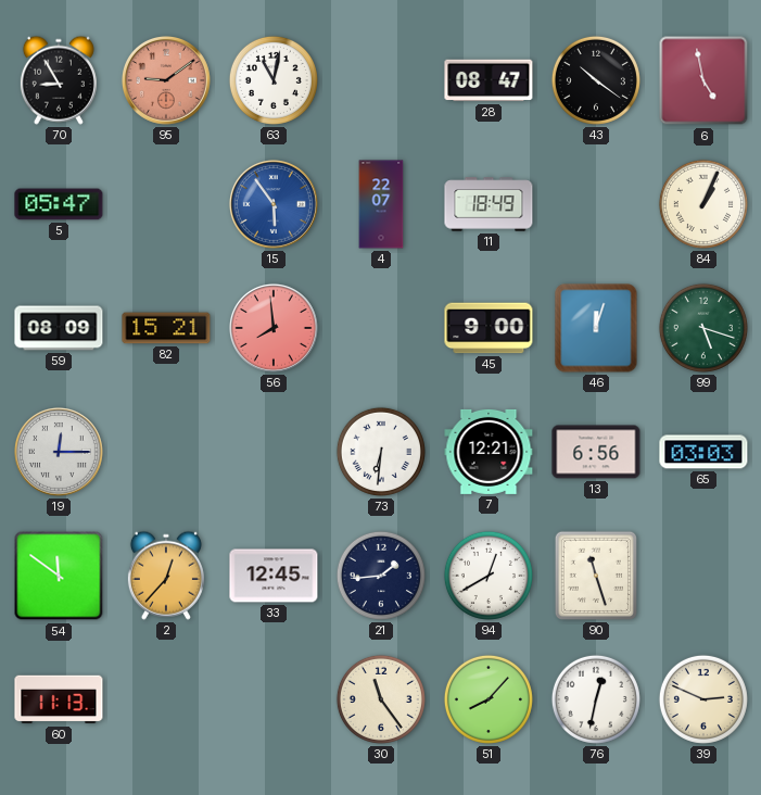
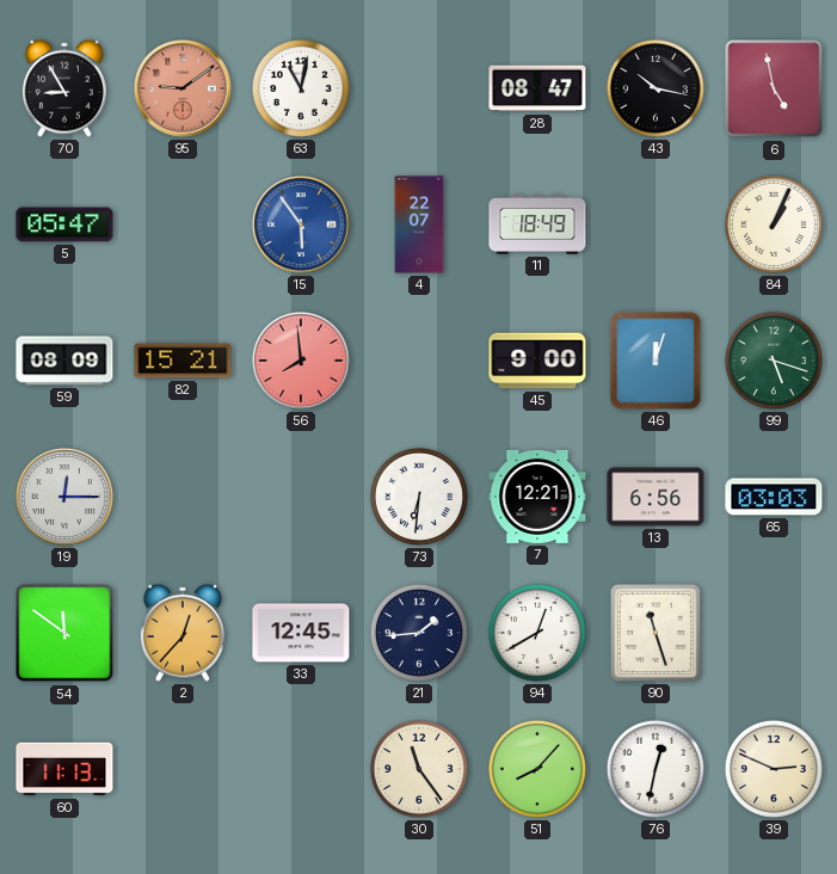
43: 10:21 -> 10:17
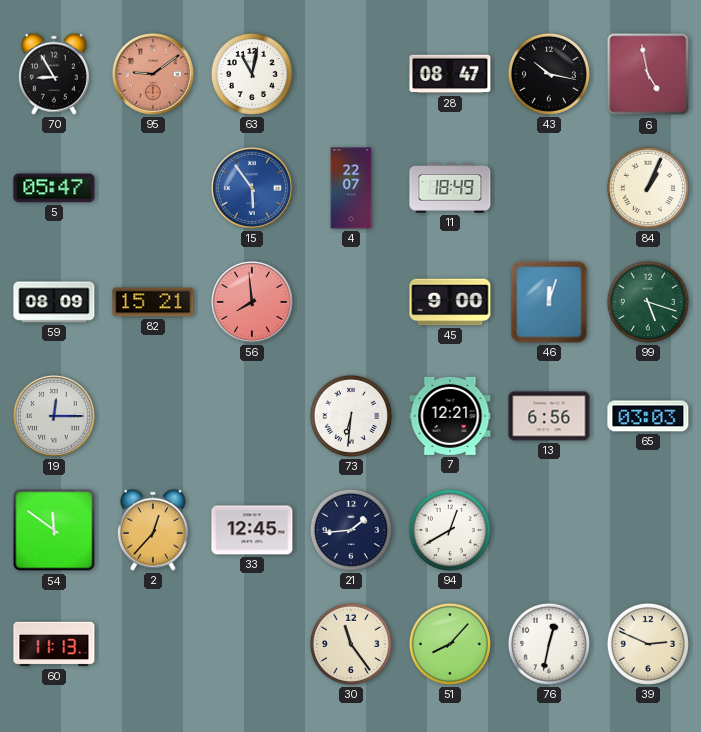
90: 11:27 -> none
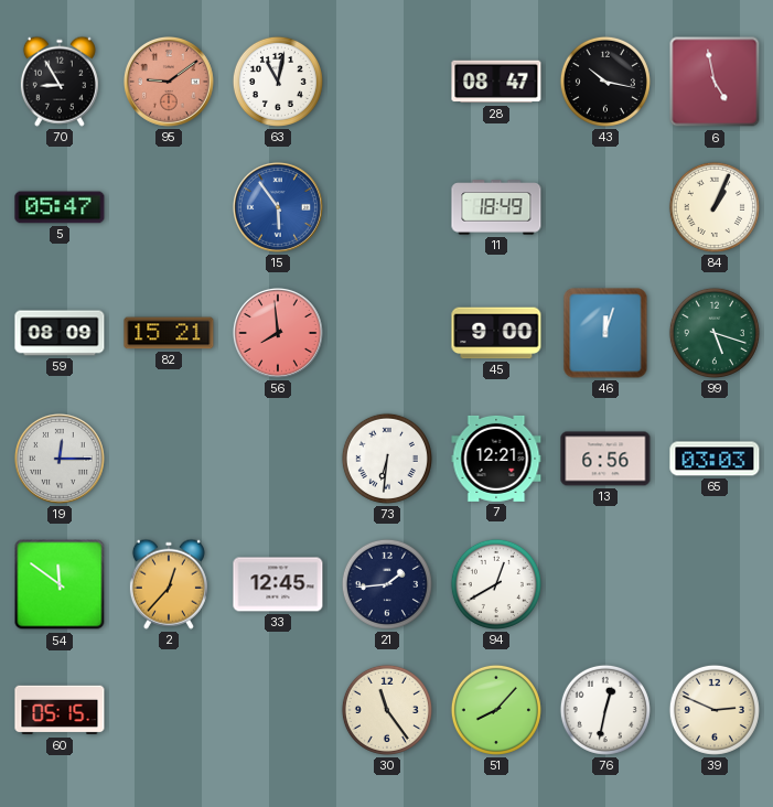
4: 22:07 -> none
60: 11:13 -> 05:15
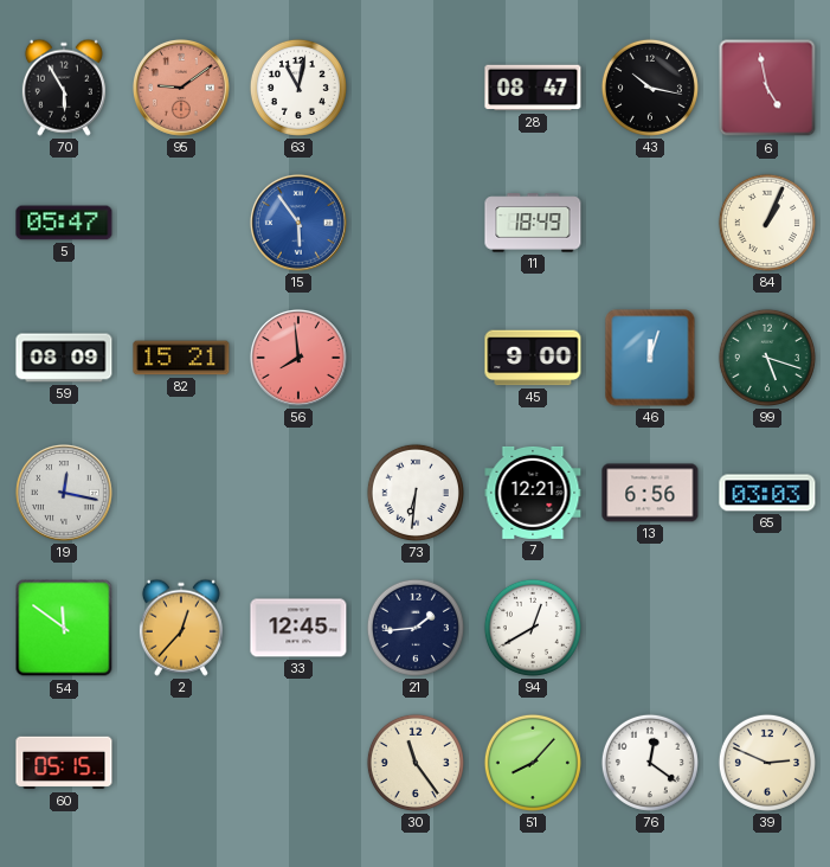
70: 8:55 -> 5:55
19: 12:15 -> 12:17
76: 12:32 -> 12:21
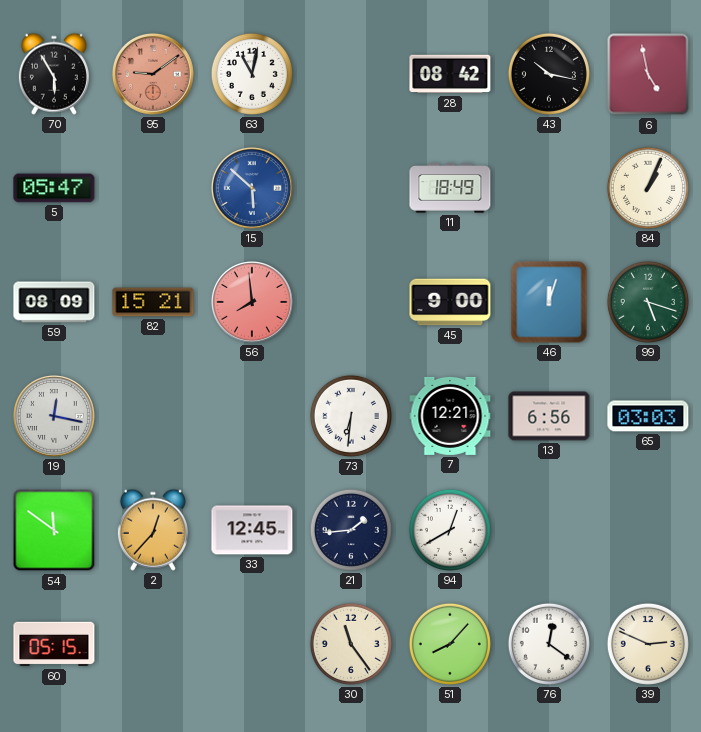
28: 08:47 -> 08:42
15: 5:54 -> 5:52
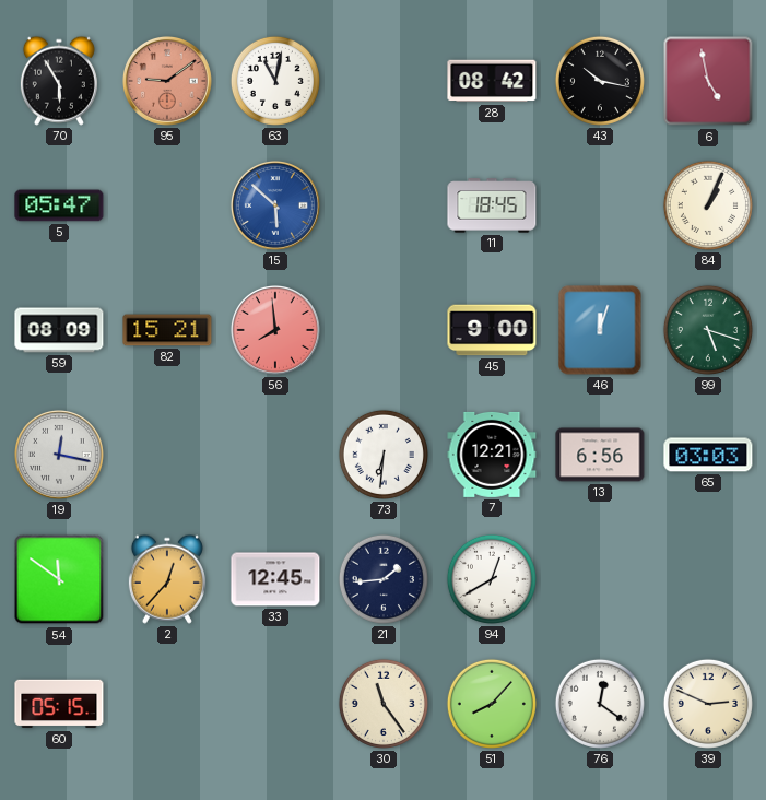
11: 18:49 -> 18:45
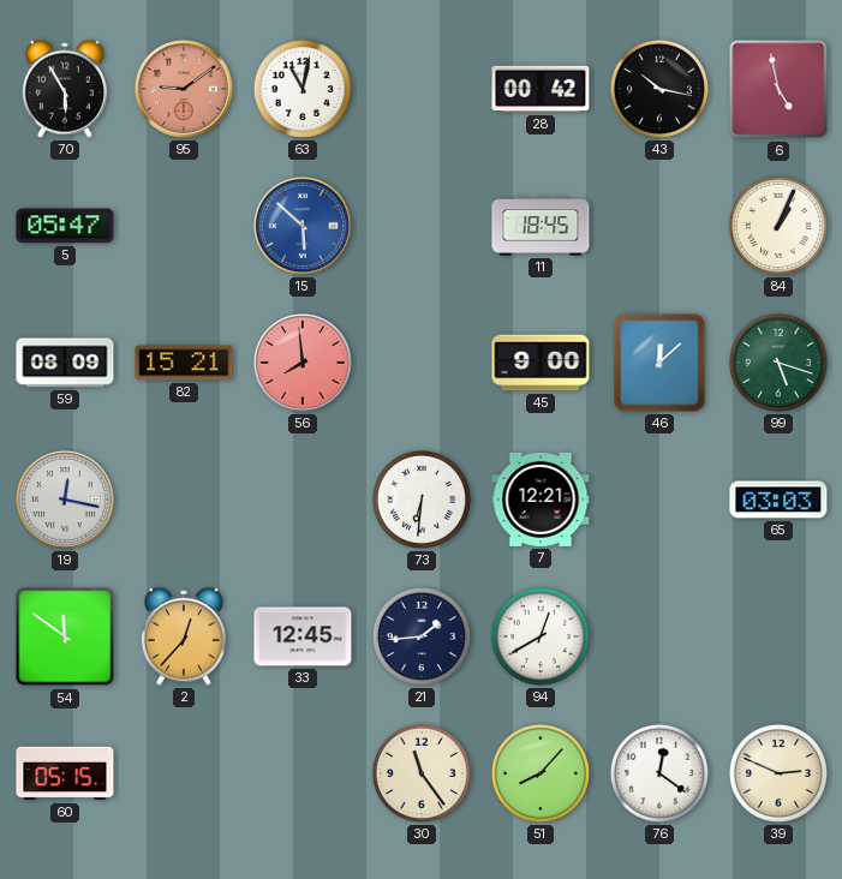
28: 08:42 -> 00:42
46: 12:03 -> 12:08
13: 6:56 -> none
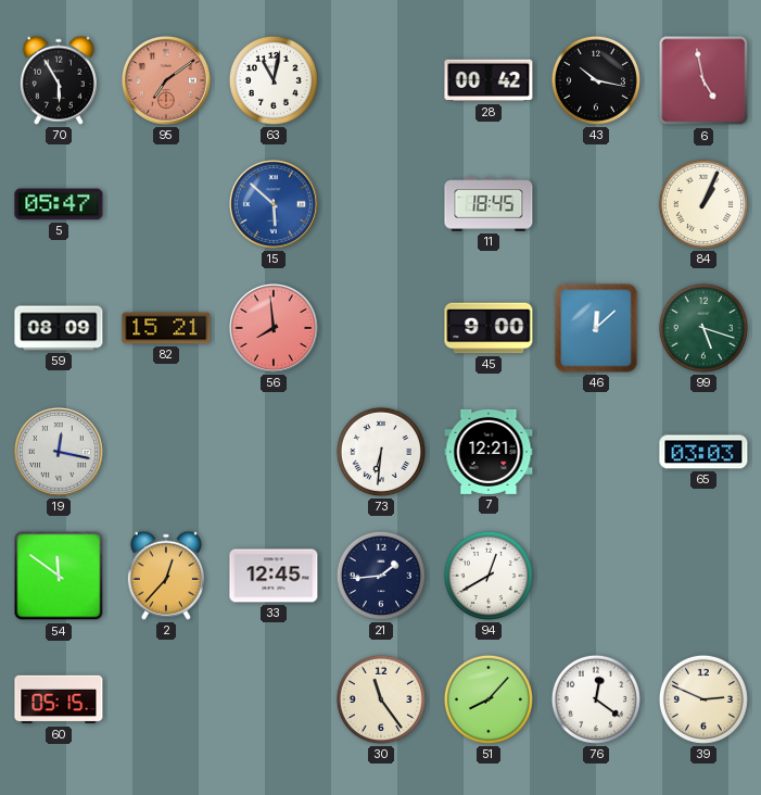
95: 9:09 -> 7:09
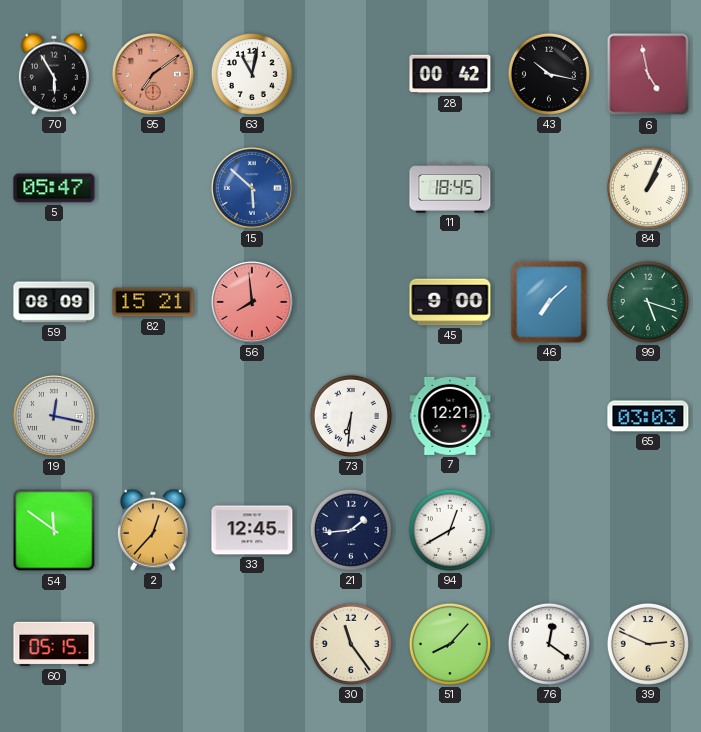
46: 12:08 -> 7:08
